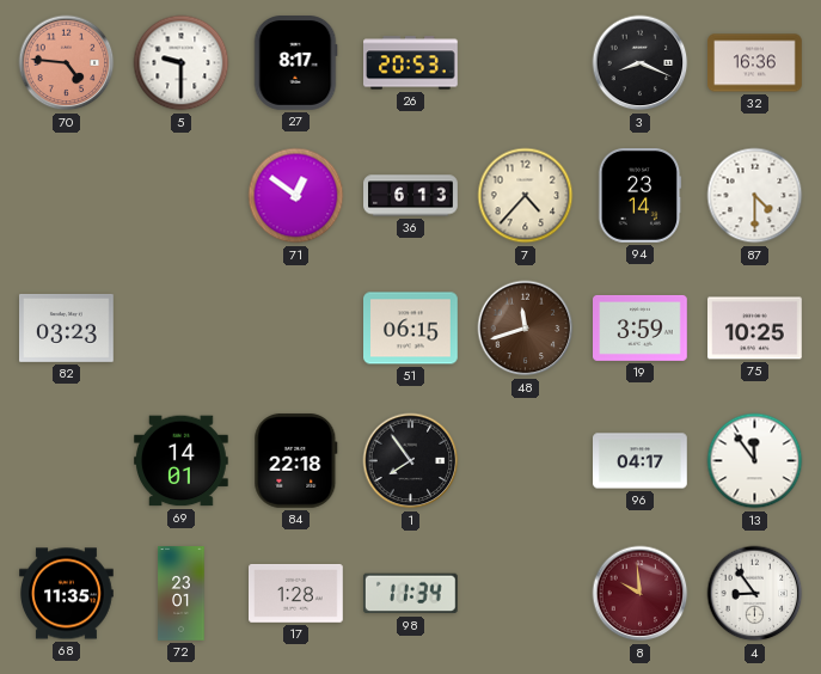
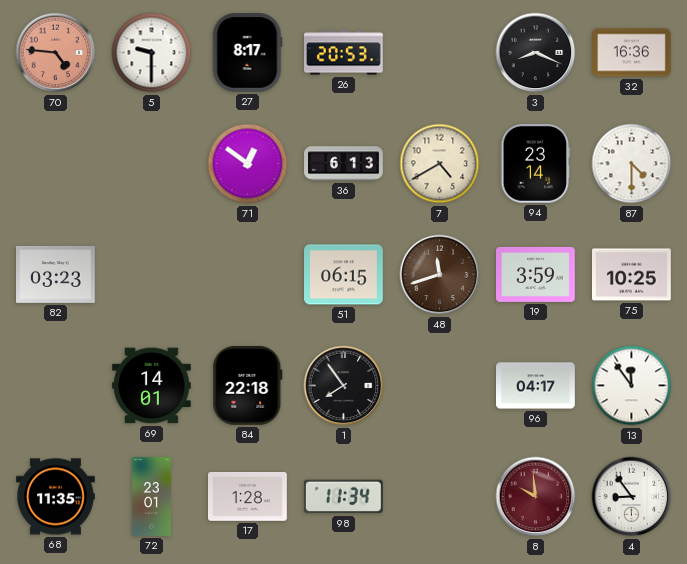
7: 4:37 -> 4:40
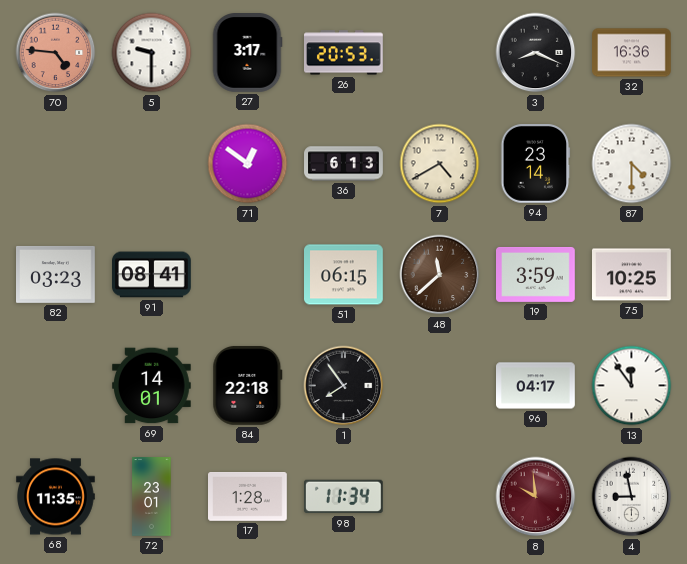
27: 8:17 -> 3:17
91: none -> 08:41
48: 11:42 -> 11:38
4: 8:54 -> 8:58
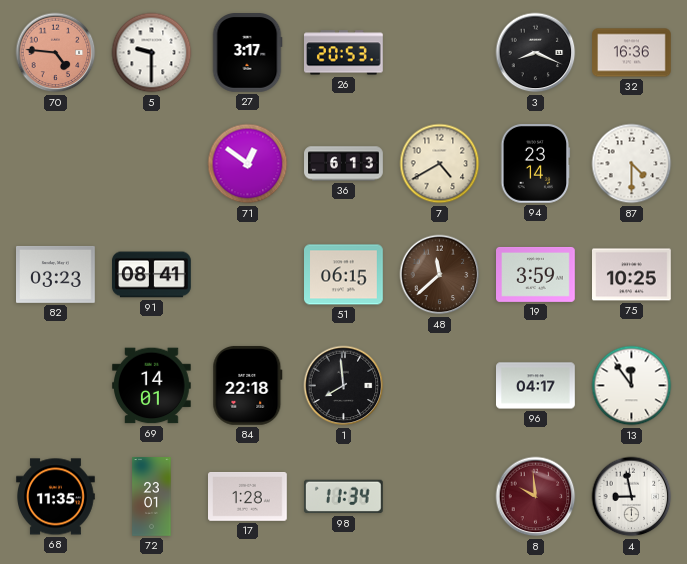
1: 7:54 -> 7:59
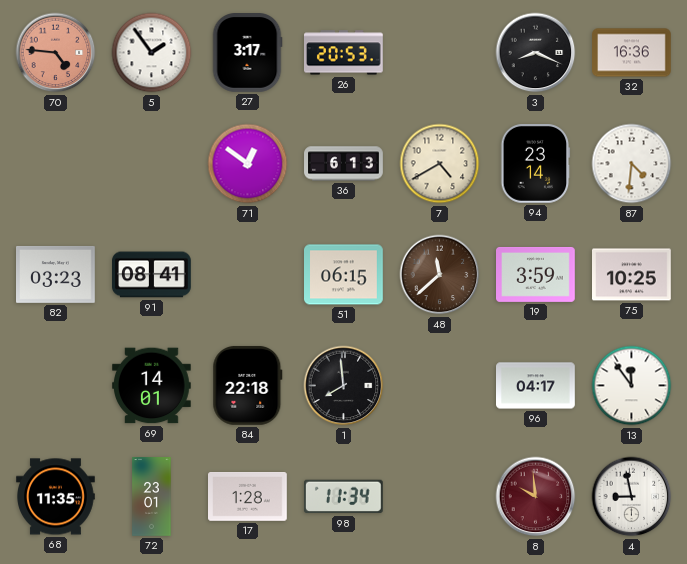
5: 9:30 -> 1:54
87: 4:30 -> 4:31
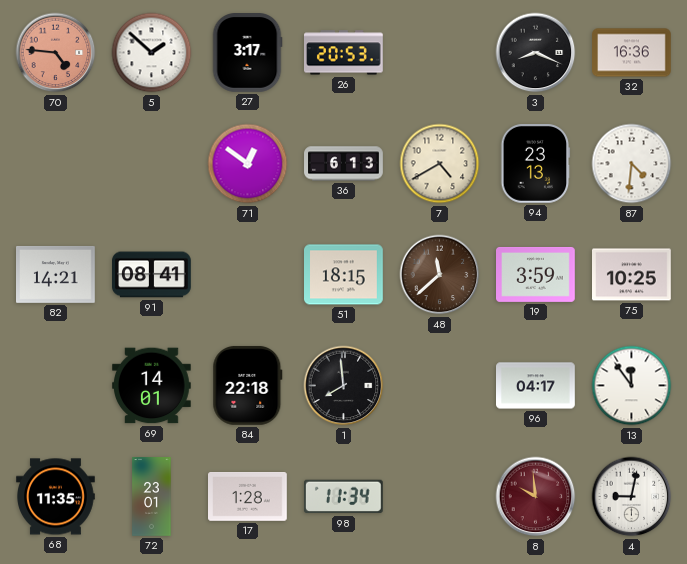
5: 1:54 -> 1:52
94: 23:14 -> 23:13
82: 03:23 -> 14:21
51: 06:15 -> 18:15
4: 8:58 -> 9:02
